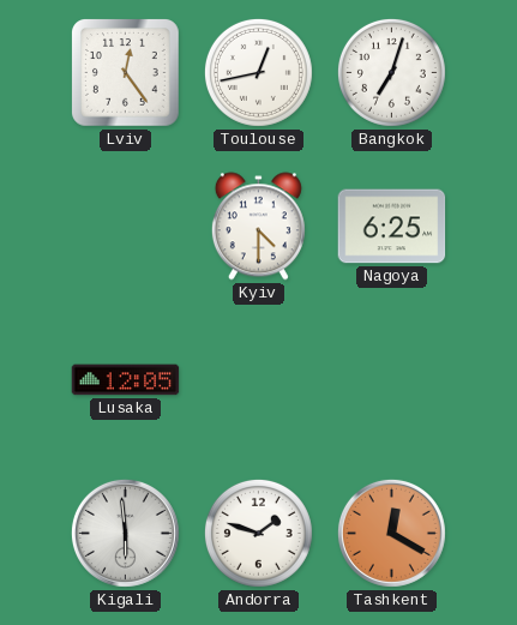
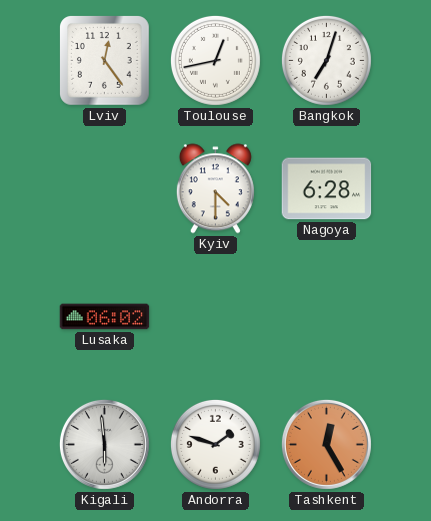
Nagoya: 6:25 -> 6:28
Lusaka: 12:05 -> 06:02
Tashkent: 12:20 -> 12:25
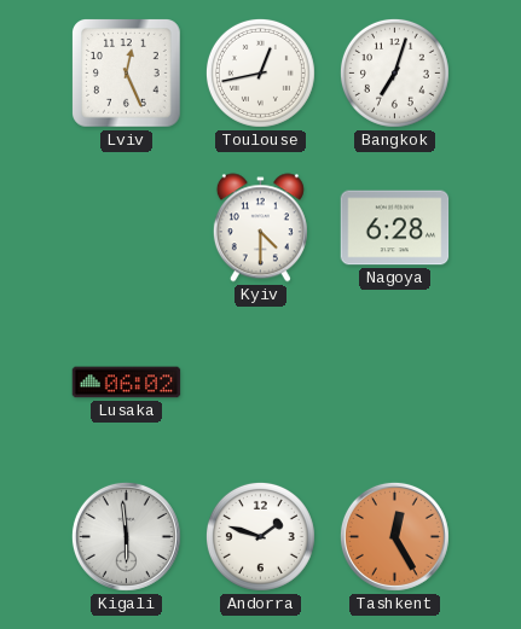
Lviv: 12:24 -> 12:26
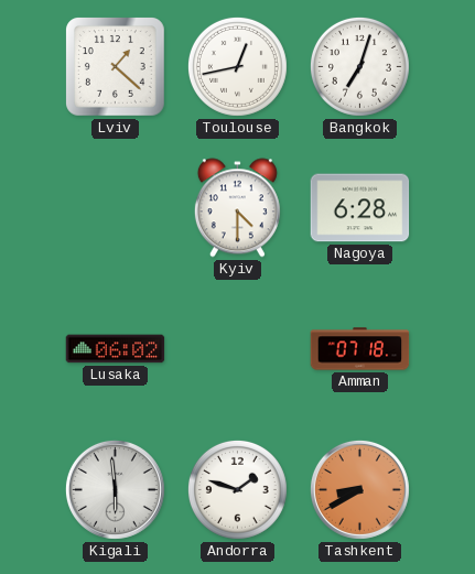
Lviv: 12:26 -> 1:22
Amman: none -> 07:18
Tashkent: 12:25 -> 8:40
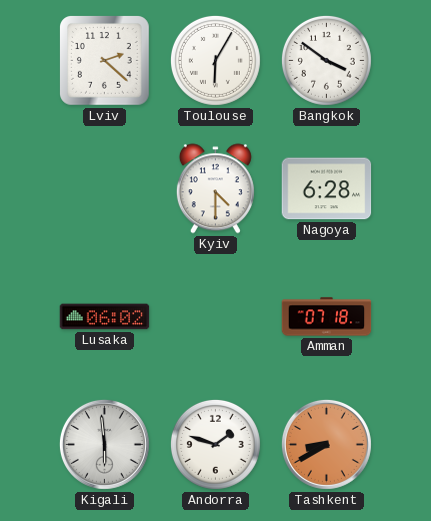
Lviv: 1:22 -> 2:22
Toulouse: 12:43 -> 6:05
Bangkok: 7:03 -> 3:51
